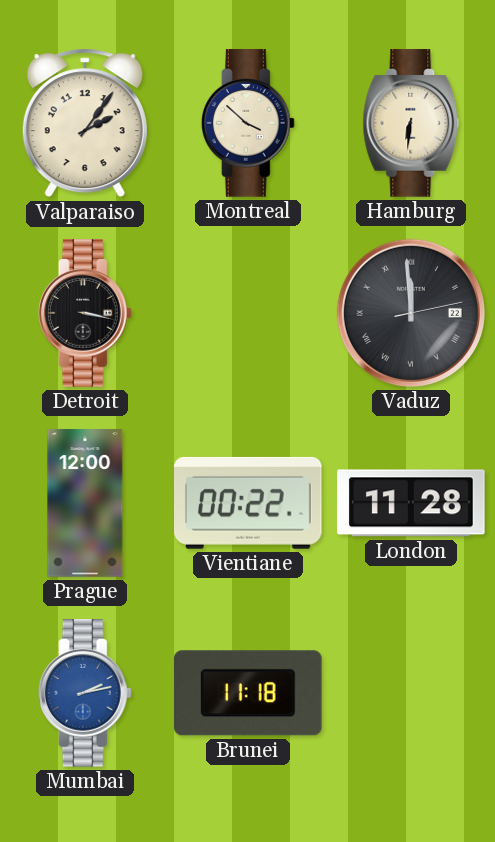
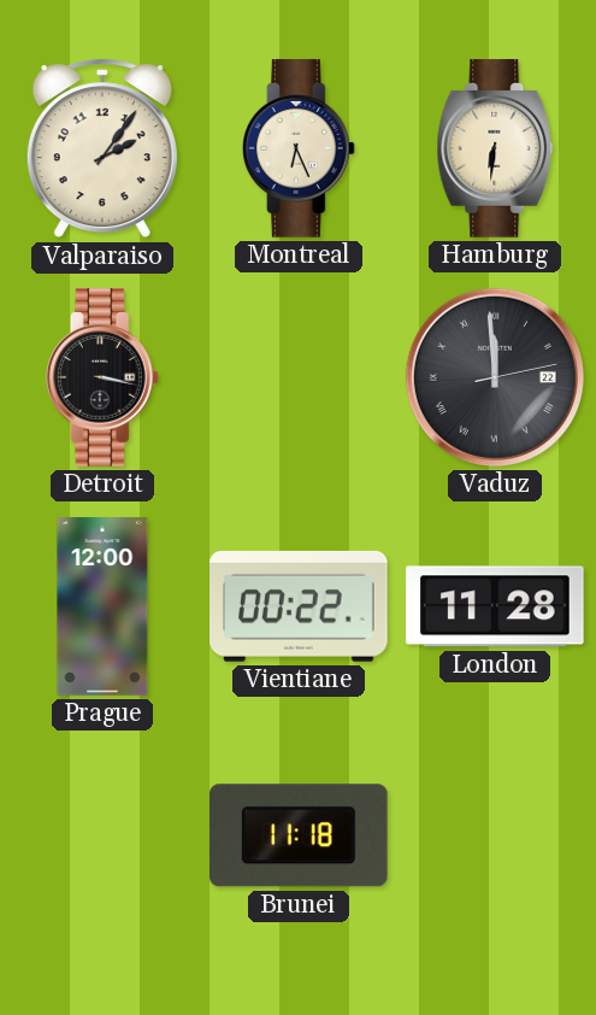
Montreal: 3:52 -> 6:26
Mumbai: 2:13 -> none
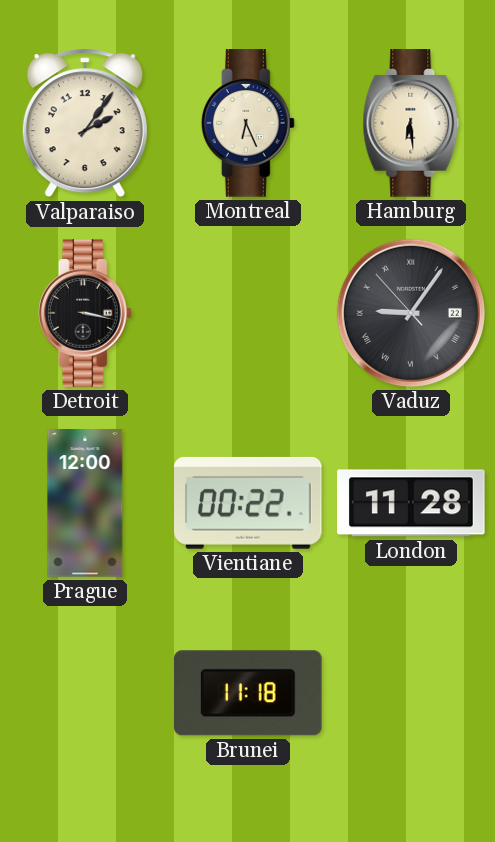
Hamburg: 6:31 -> 6:29
Vaduz: 11:59 -> 9:05
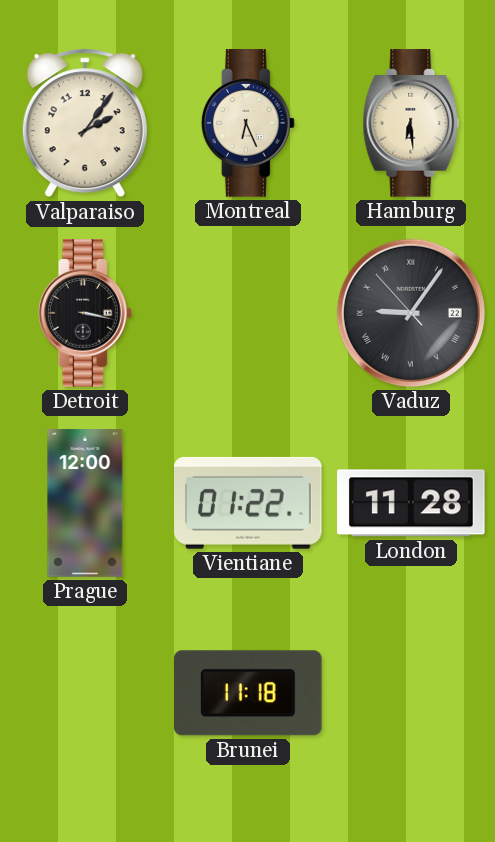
Vientiane: 00:22 -> 01:22
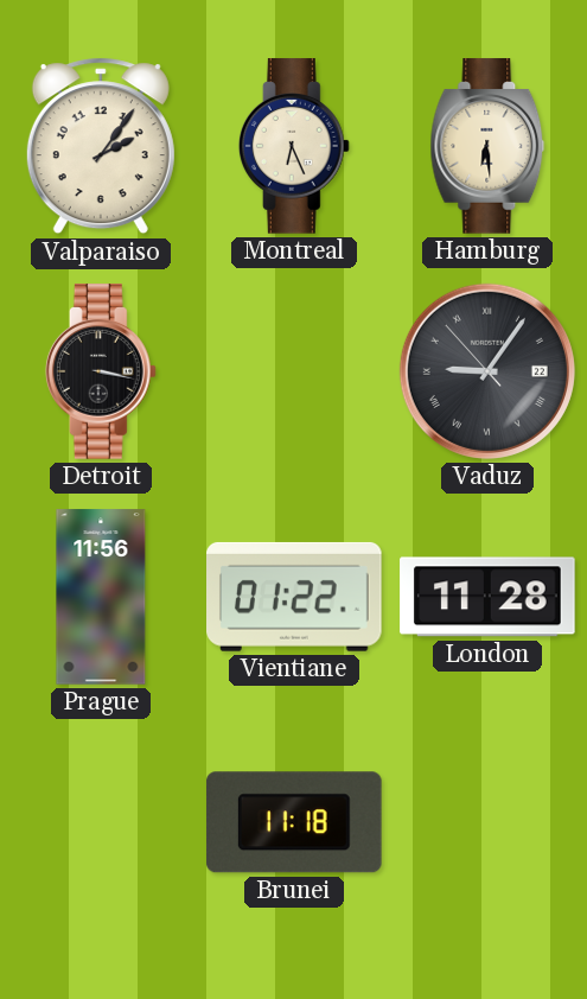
Prague: 12:00 -> 11:56
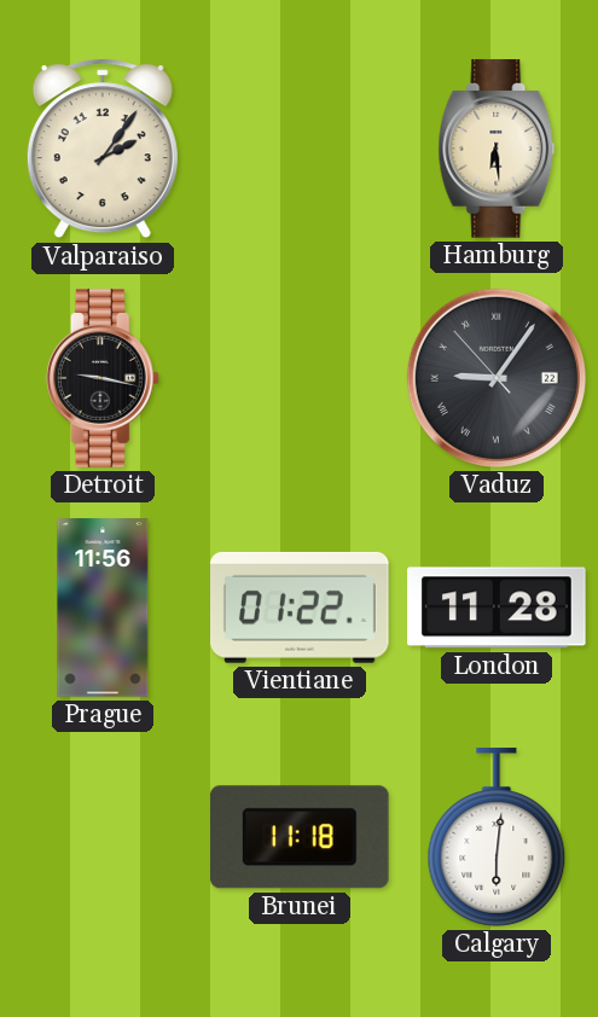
Montreal: 6:26 -> none
Detroit: 3:17 -> 9:17
Calgary: none -> 6:01
